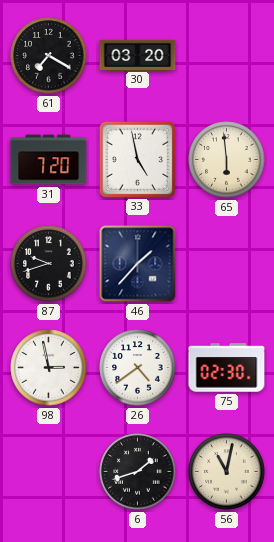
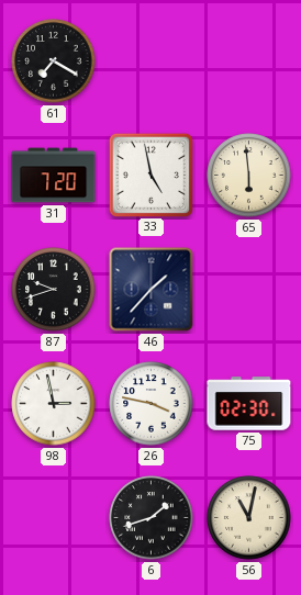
30: 03:20 -> none
26: 4:39 -> 3:47
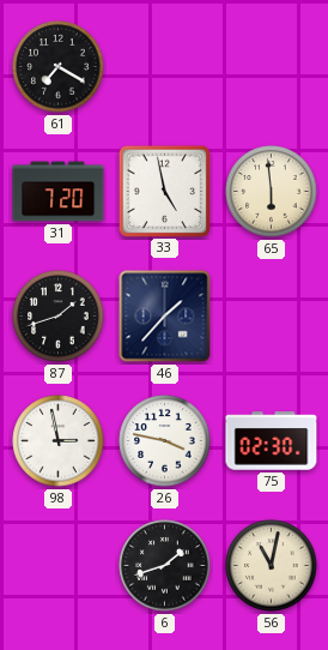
87: 9:42 -> 1:42
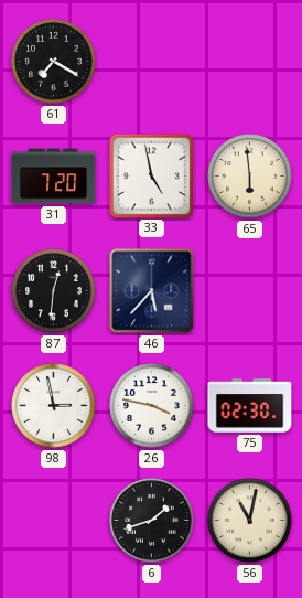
87: 1:42 -> 12:31
46: 1:37 -> 5:37
